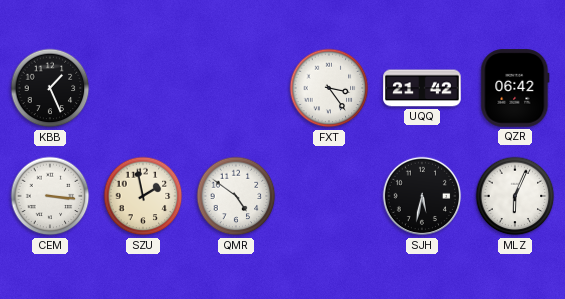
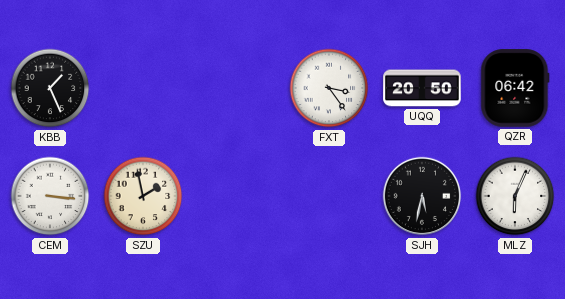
UQQ: 21:42 -> 20:50
QMR: 4:51 -> none
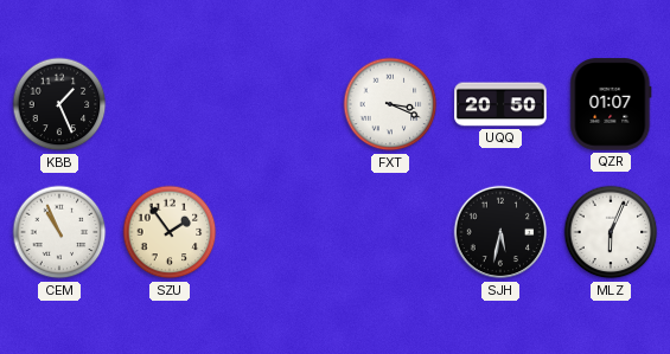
FXT: 3:24 -> 3:19
QZR: 06:42 -> 01:07
CEM: 3:16 -> 10:56
SZU: 1:58 -> 1:54
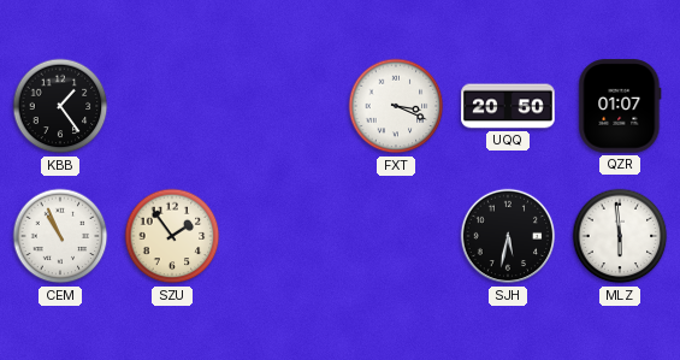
KBB: 1:26 -> 1:24
MLZ: 6:04 -> 5:59
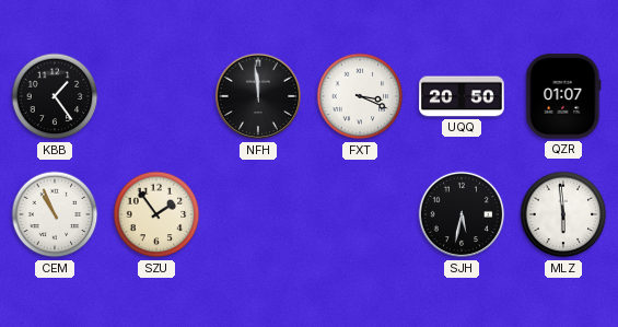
NFH: none -> 11:59
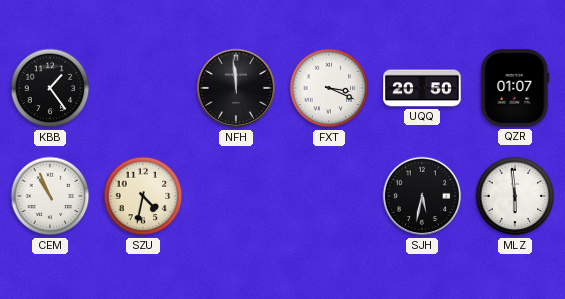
SZU: 1:54 -> 4:32
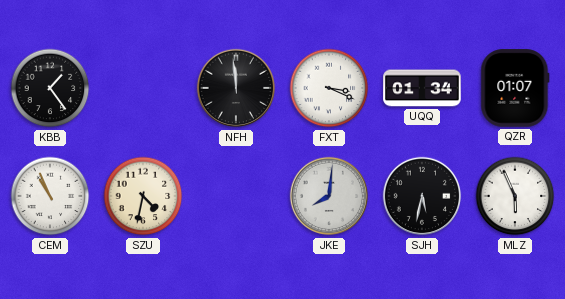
UQQ: 20:50 -> 01:34
JKE: none -> 8:01
MLZ: 5:59 -> 5:56
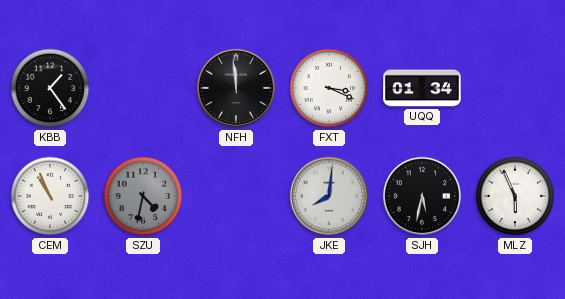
QZR: 01:07 -> none
SZU dial: cream -> grey
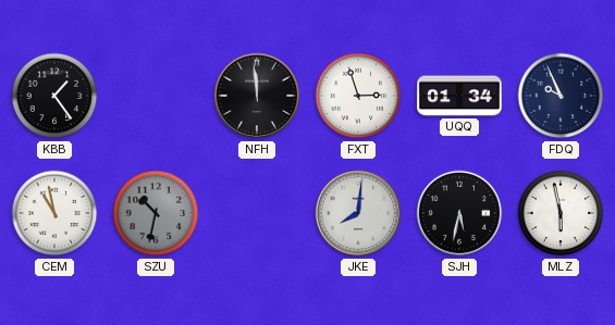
FXT: 3:19 -> 2:57
FDQ: none -> 9:56
CEM: 10:56 -> 10:58
SZU: 4:32 -> 10:32
MLZ: 5:56 -> 5:58
